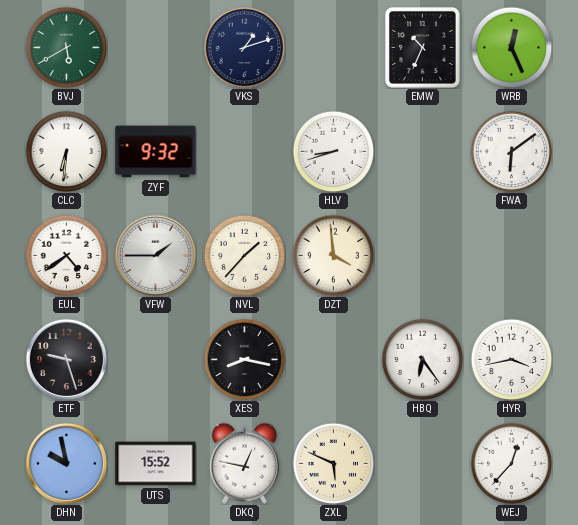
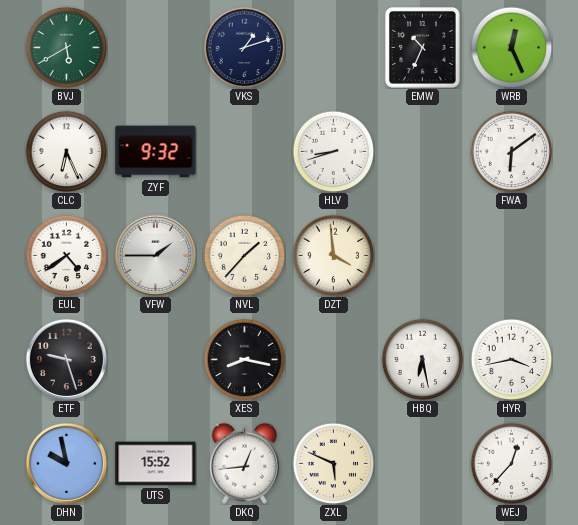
CLC: 6:31 -> 6:26
HBQ: 6:24 -> 6:28
DKQ: 12:47 -> 12:44
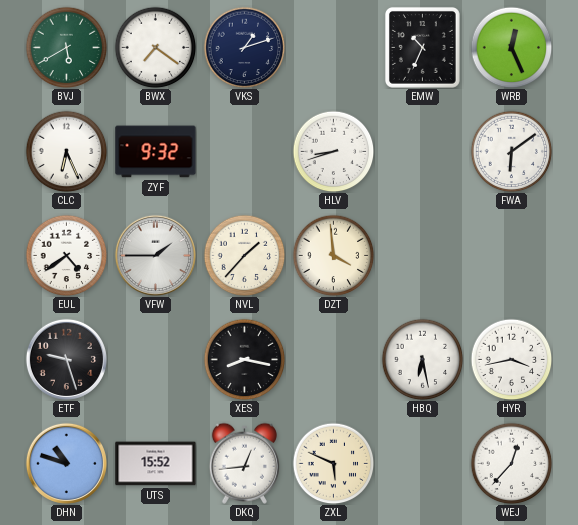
BWX: none -> 7:21
DHN: 9:58 -> 10:48
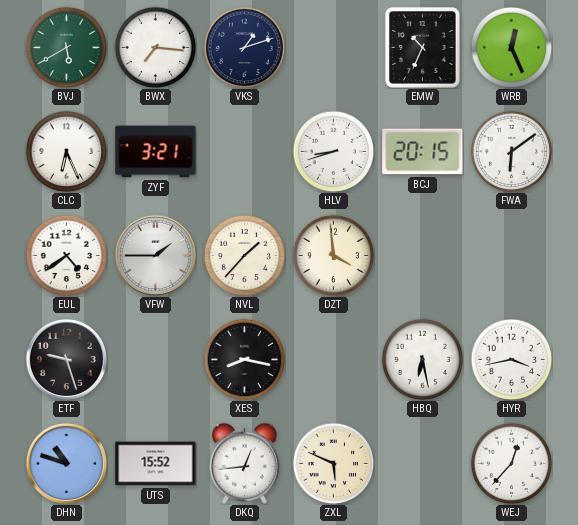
BWX: 7:21 -> 7:16
ZYF: 9:32 -> 3:21
BCJ: none -> 20:15
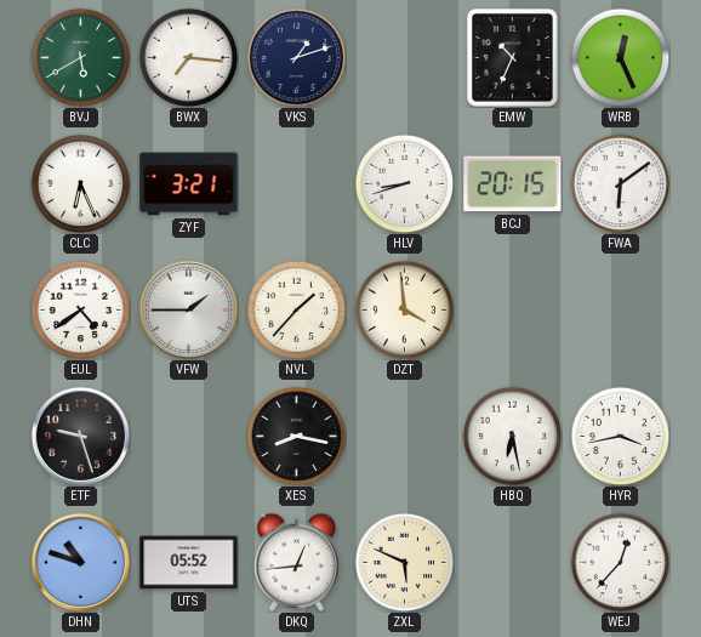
UTS: 15:52 -> 05:52
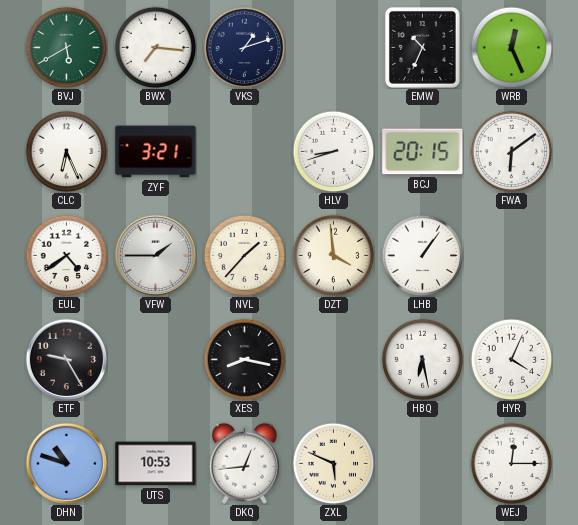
LHB: none -> 1:06
ETF: 9:27 -> 9:25
HYR: 3:43 -> 4:04
UTS: 05:52 -> 10:53
WEJ: 12:37 -> 12:15
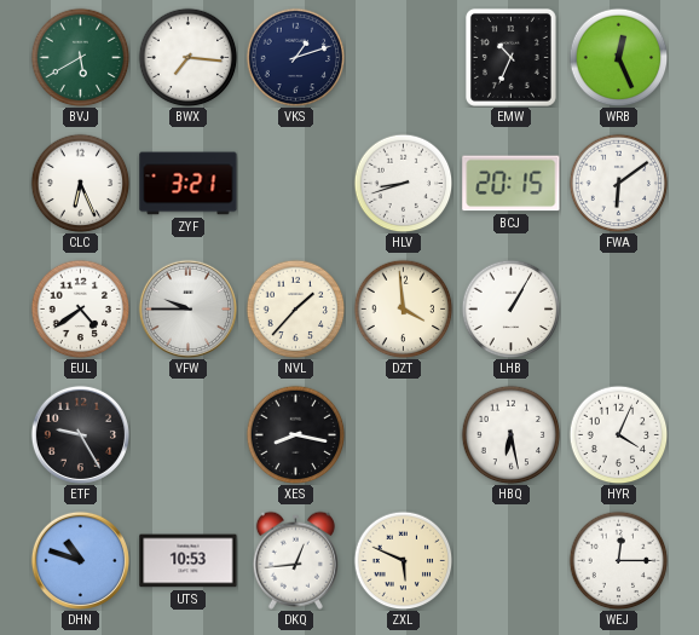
VFW: 1:45 -> 9:45
LHB: 1:06 -> 1:05
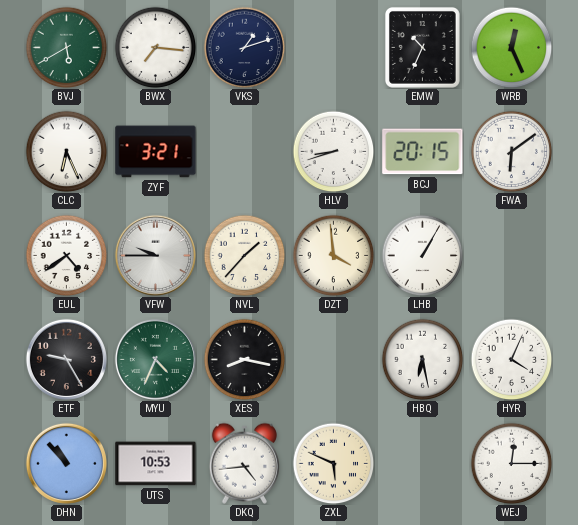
MYU: none -> 4:34
DHN: 10:48 -> 10:53
DKQ: 12:44 -> 4:44
